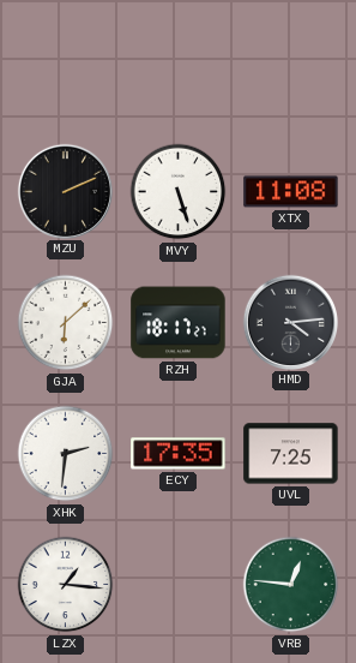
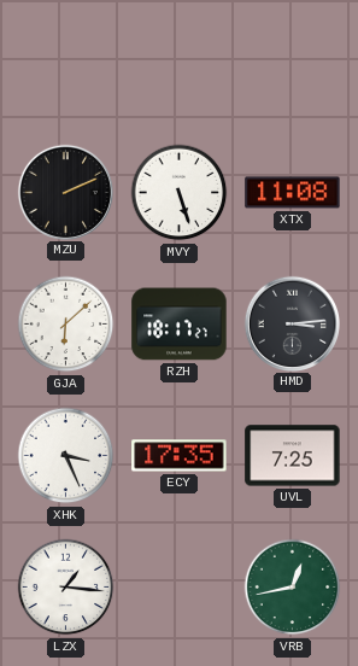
HMD: 4:14 -> 3:14
XHK: 2:31 -> 3:26
VRB: 12:46 -> 12:43
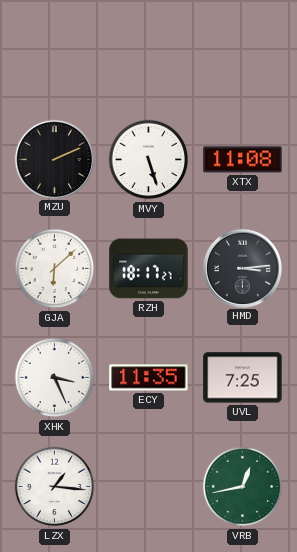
ECY: 17:35 -> 11:35
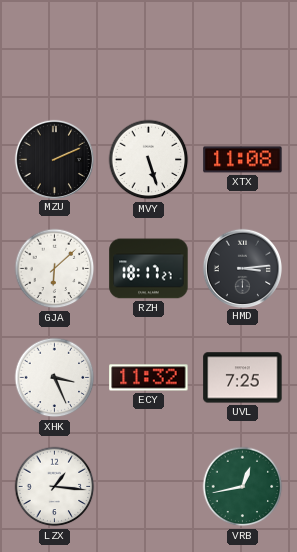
ECY: 11:35 -> 11:32
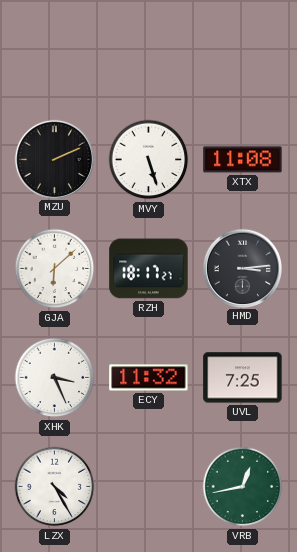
LZX: 1:16 -> 4:25
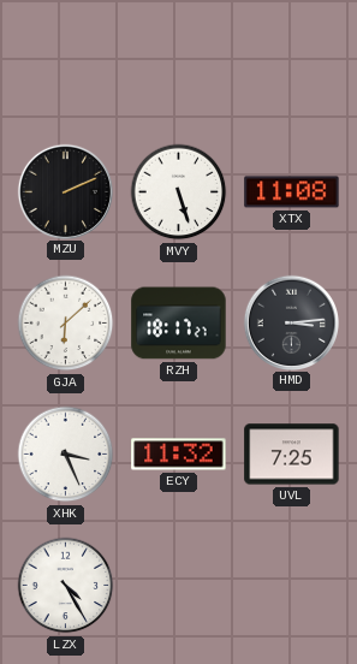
VRB: 12:43 -> none
